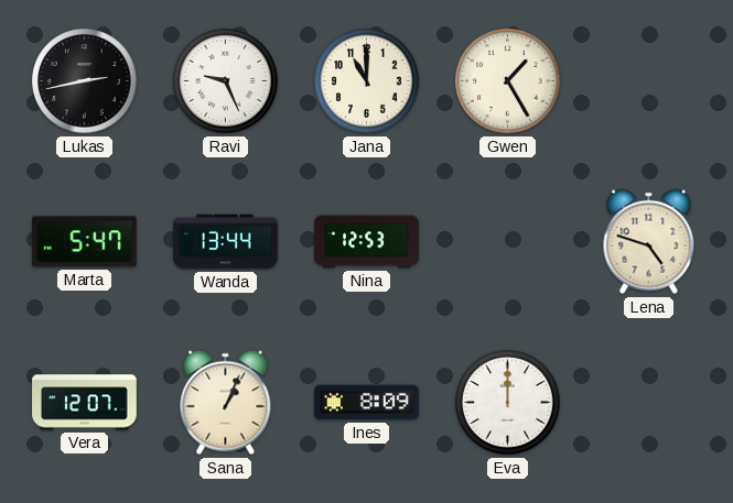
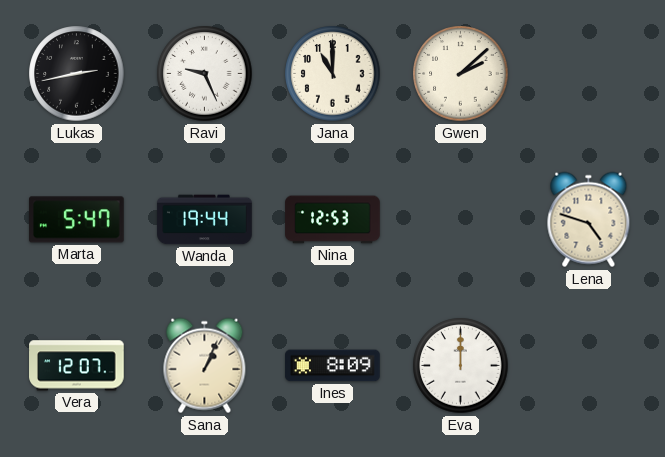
Gwen: 1:25 -> 2:08
Wanda: 13:44 -> 19:44
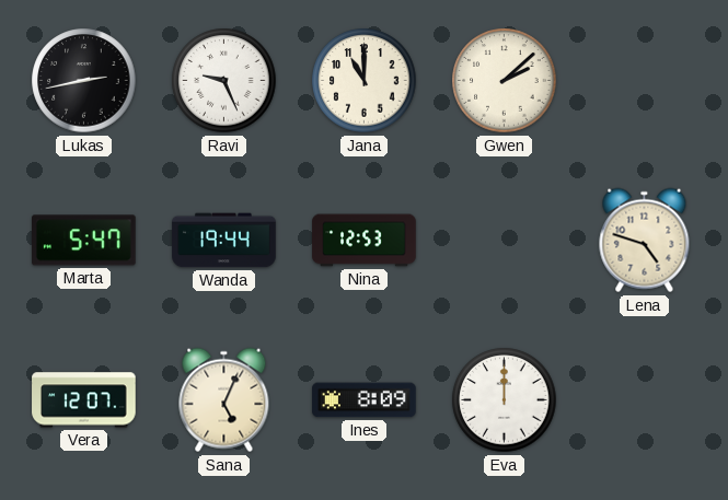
Sana: 1:04 -> 5:04
